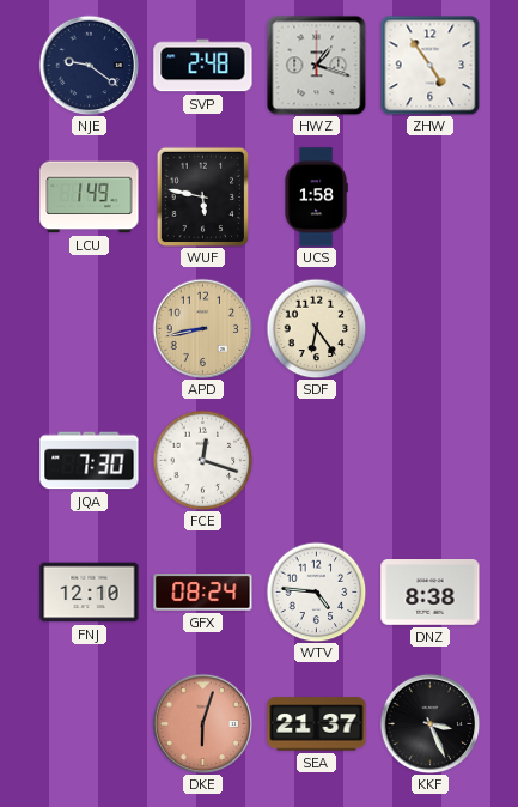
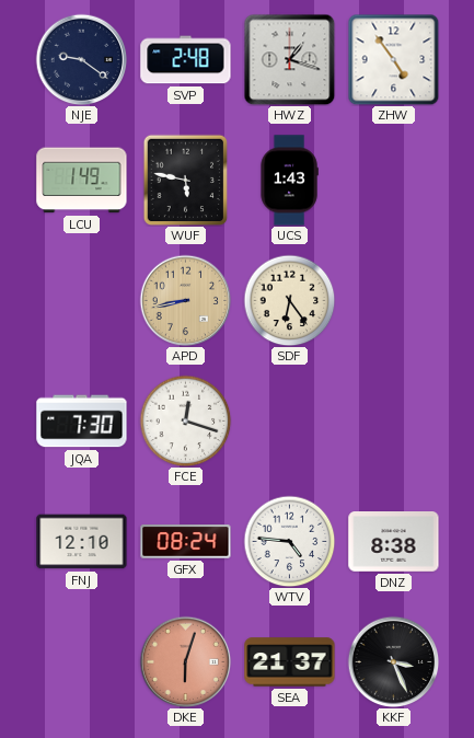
UCS: 1:58 -> 1:43
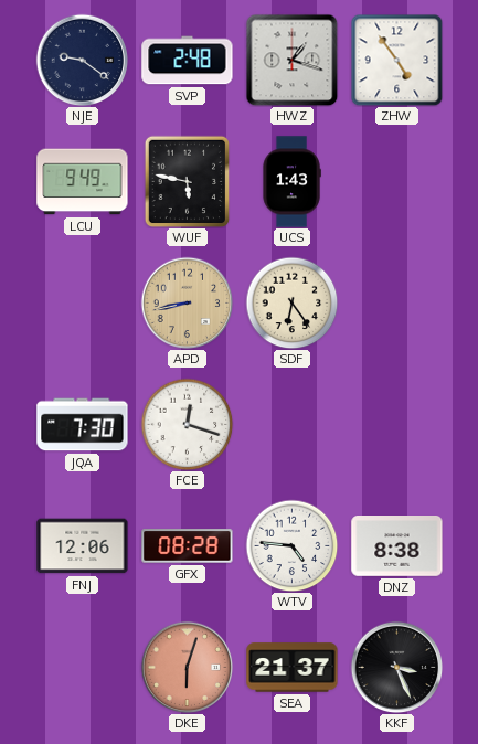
LCU: 1:49 -> 9:49
FNJ: 12:10 -> 12:06
GFX: 08:24 -> 08:28
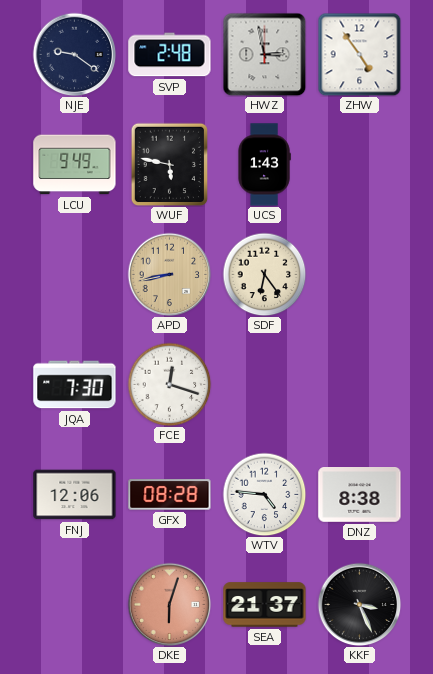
HWZ: 1:18 -> 2:58
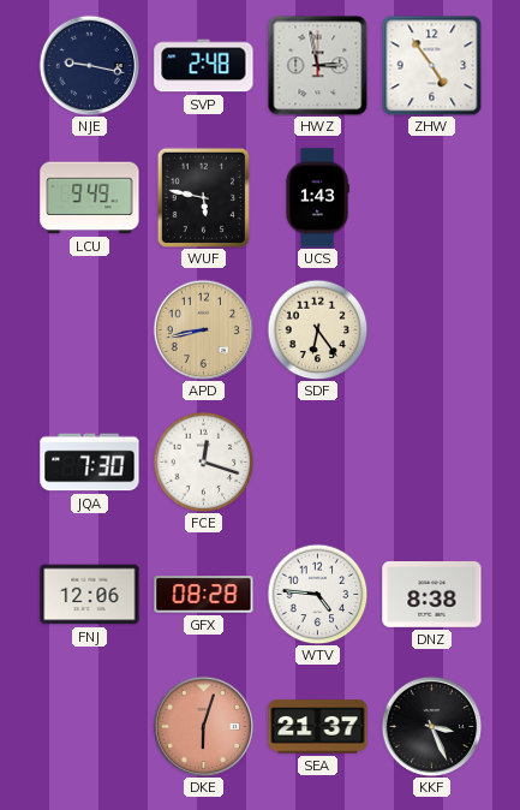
NJE: 9:21 -> 9:17
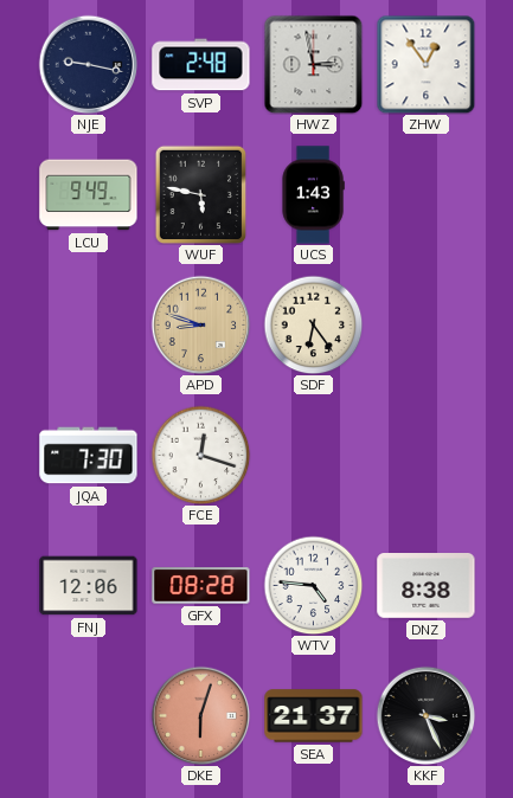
ZHW: 4:54 -> 12:54
APD: 8:43 -> 8:48
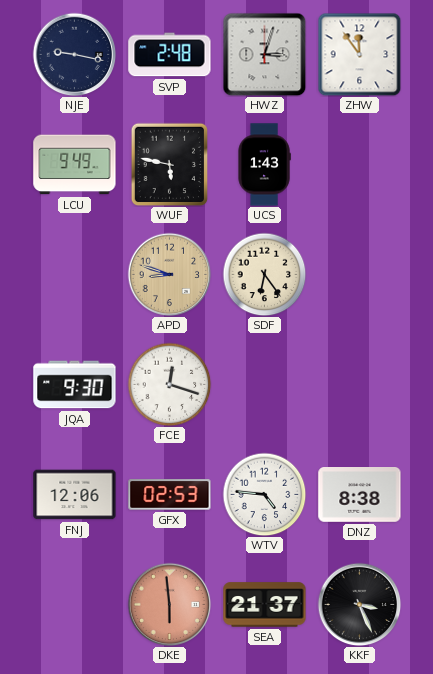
HWZ: 2:58 -> 3:03
ZHW: 12:54 -> 11:54
JQA: 7:30 -> 9:30
GFX: 08:28 -> 02:53
DKE: 6:03 -> 5:59
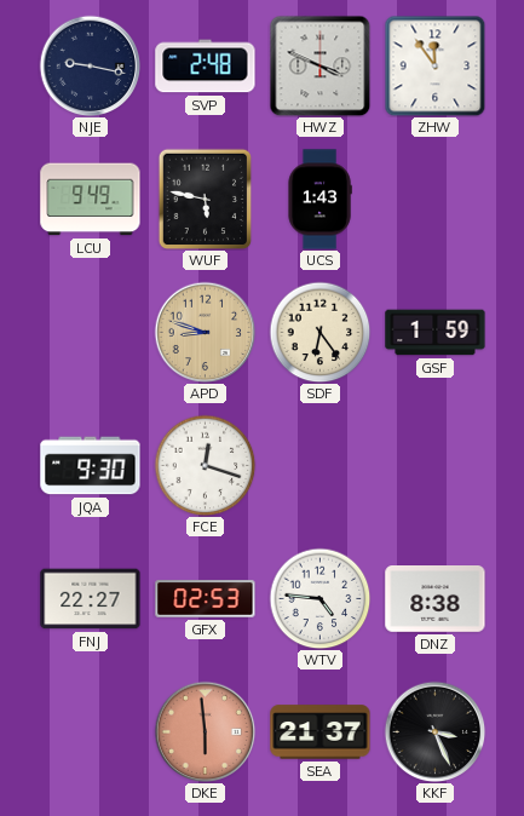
HWZ: 3:03 -> 3:49
GSF: none -> 1:59
FNJ: 12:06 -> 22:27
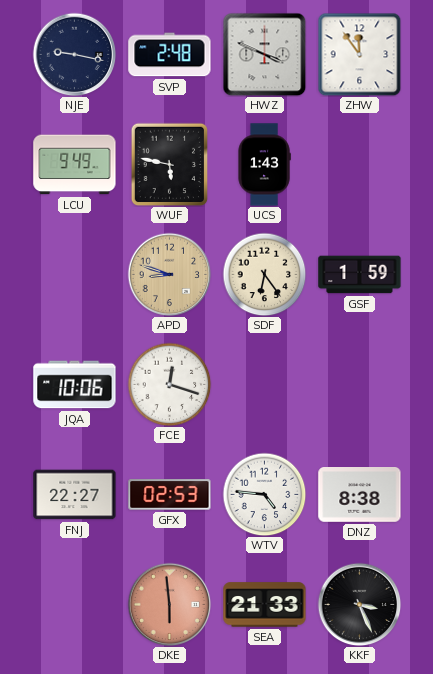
JQA: 9:30 -> 10:06
SEA: 21:37 -> 21:33
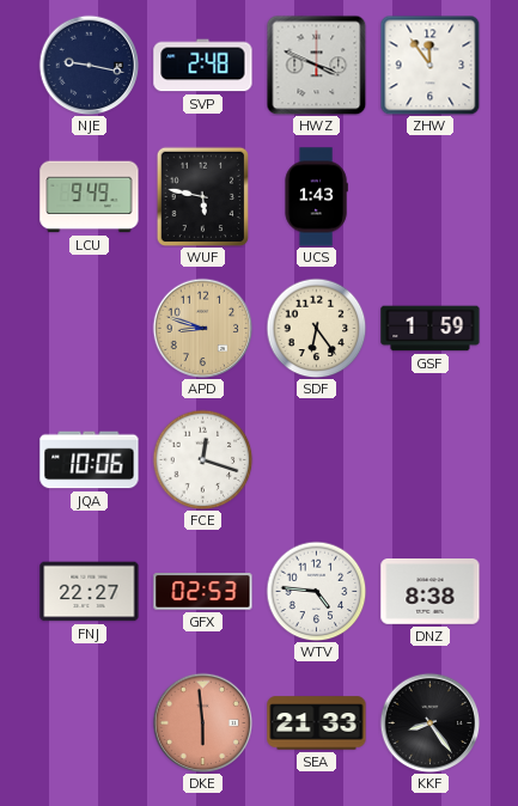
KKF: 3:26 -> 8:24
